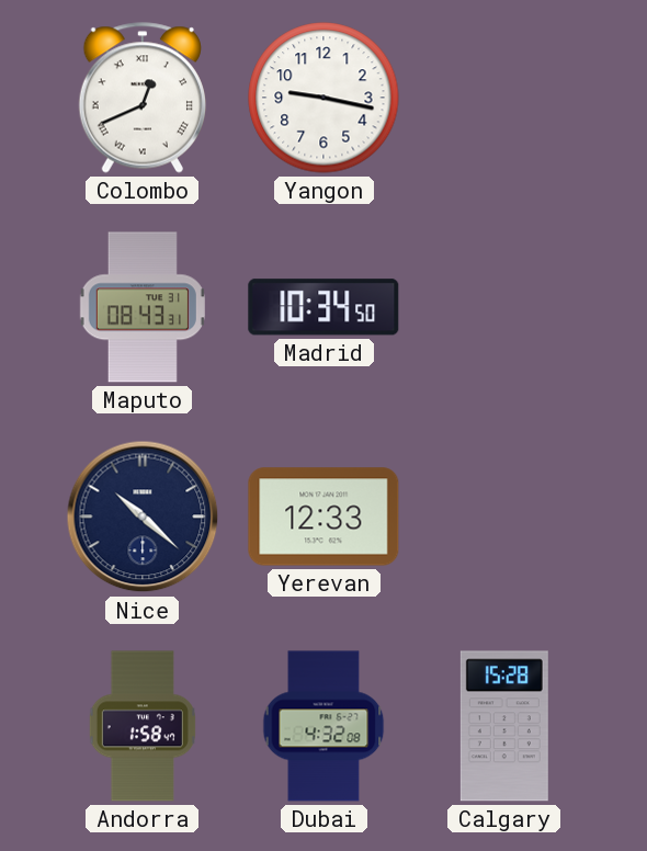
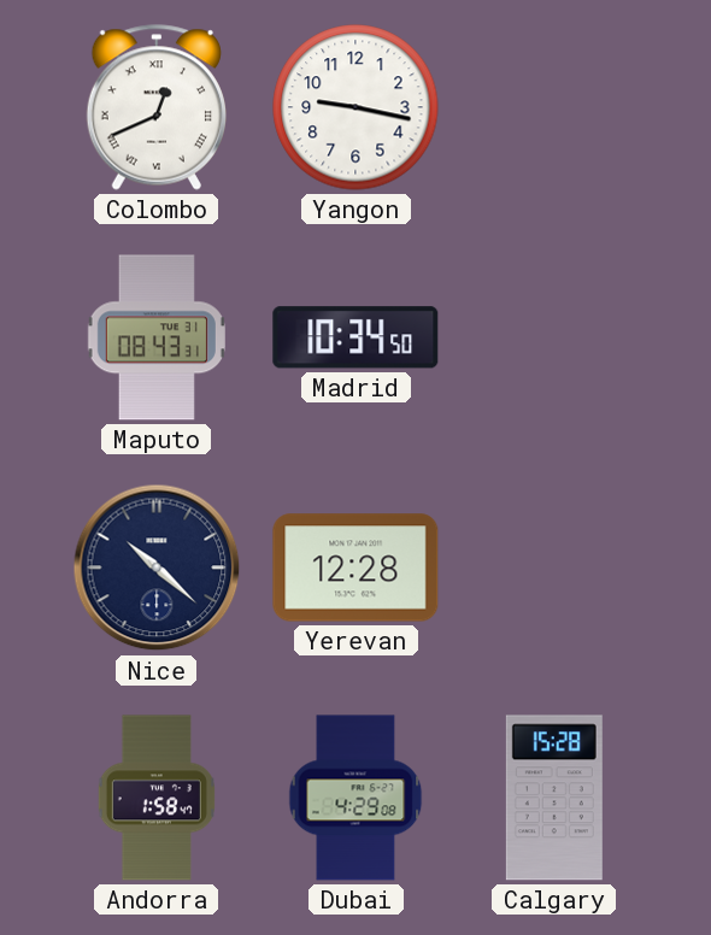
Yerevan: 12:33 -> 12:28
Dubai: 4:32 -> 4:29
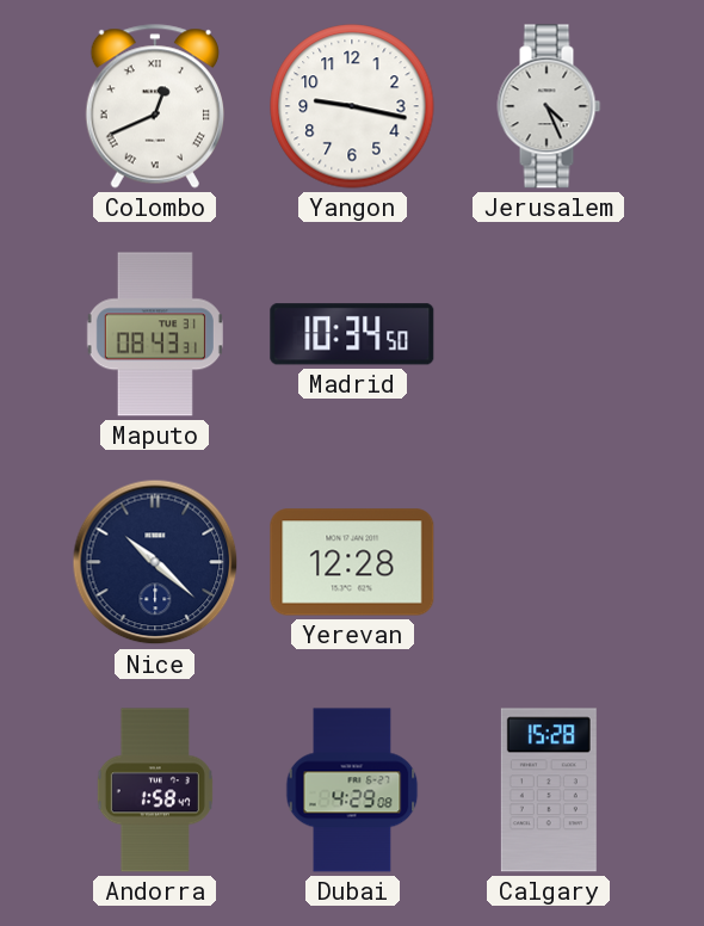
Jerusalem: none -> 4:26
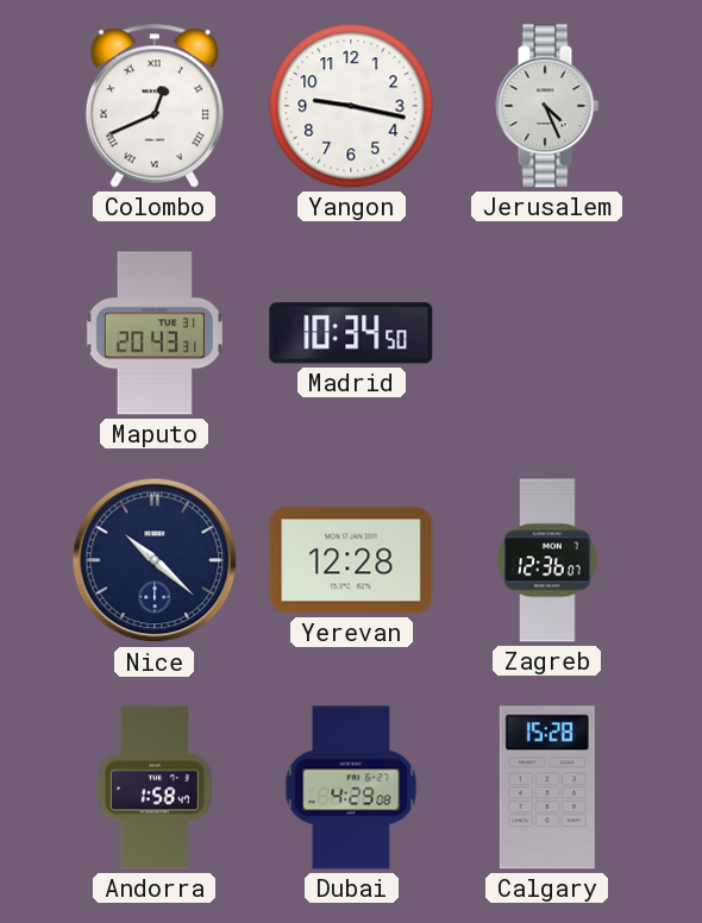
Maputo: 08:43 -> 20:43
Zagreb: none -> 12:36
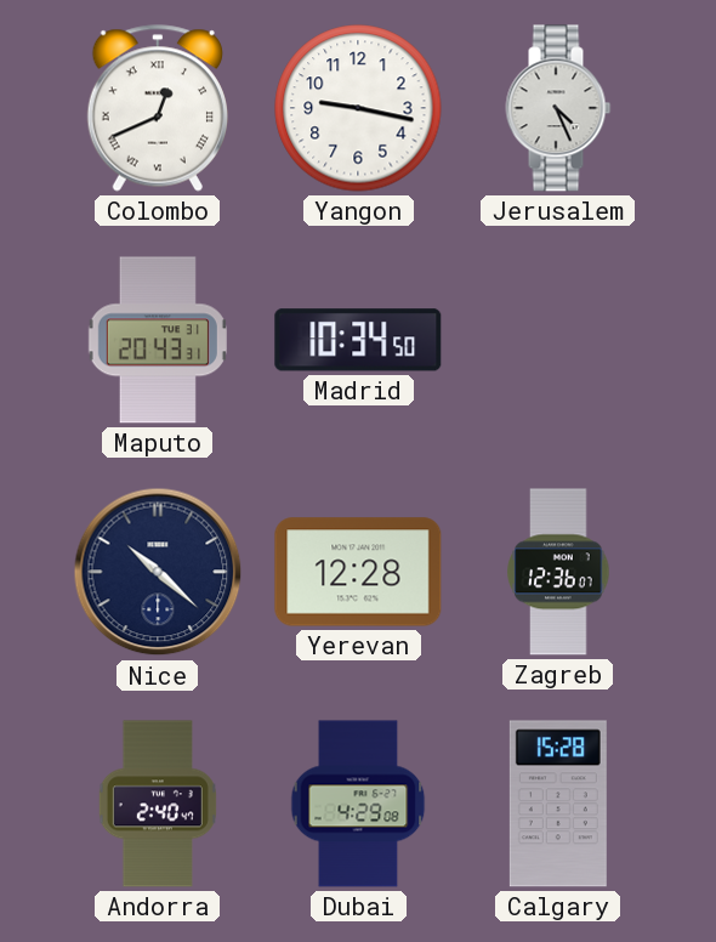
Andorra: 1:58 -> 2:40
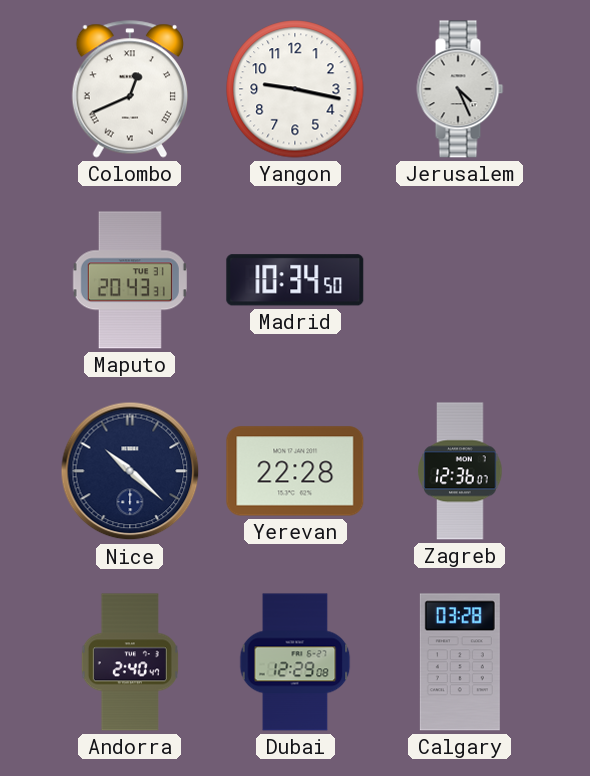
Yerevan: 12:28 -> 22:28
Dubai: 4:29 -> 12:29
Calgary: 15:28 -> 03:28
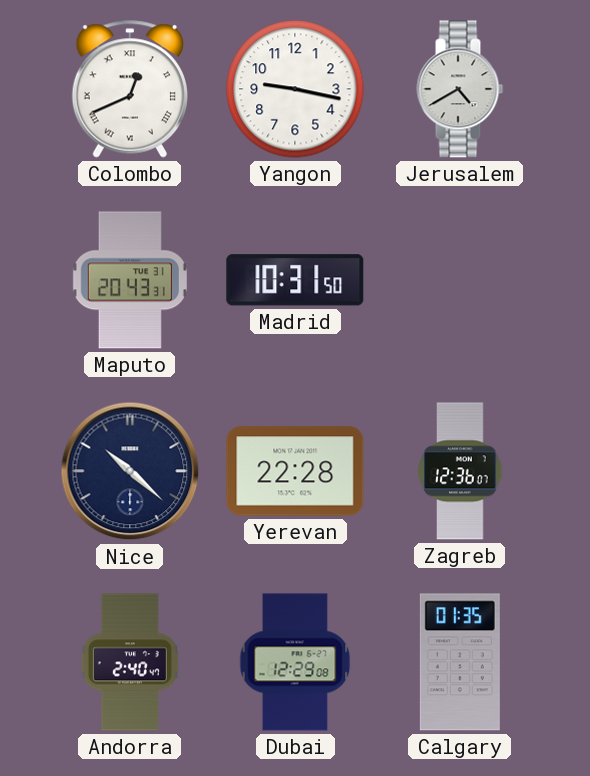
Jerusalem: 4:26 -> 4:40
Madrid: 10:34 -> 10:31
Calgary: 03:28 -> 01:35
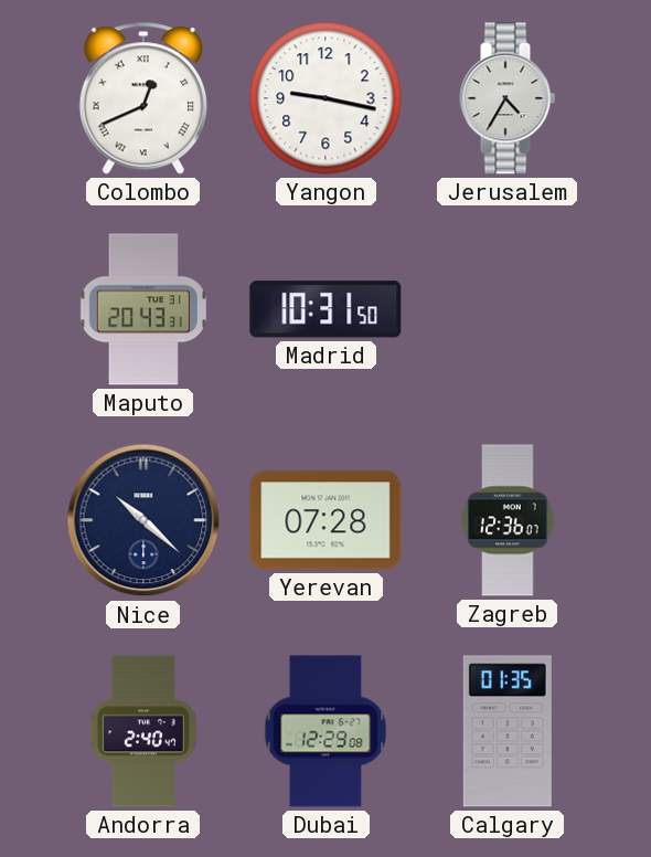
Jerusalem: 4:40 -> 4:35
Yerevan: 22:28 -> 07:28
